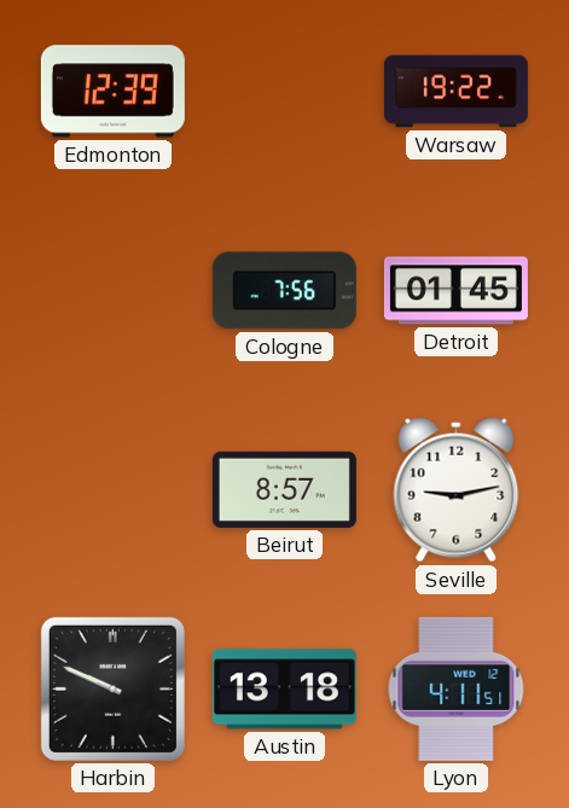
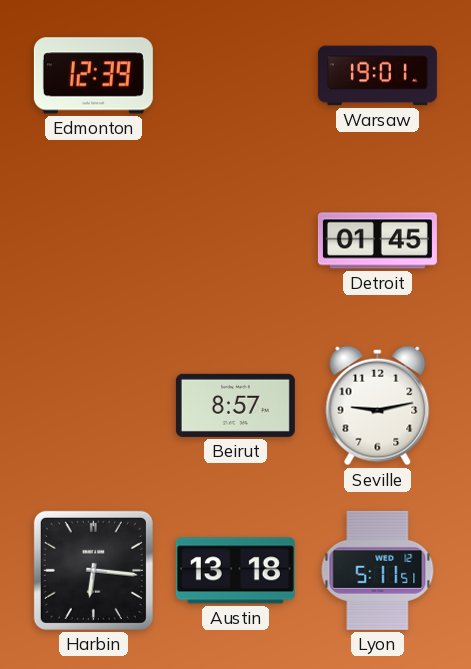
Warsaw: 19:22 -> 19:01
Cologne: 7:56 -> none
Harbin: 9:49 -> 6:16
Lyon: 4:11 -> 5:11
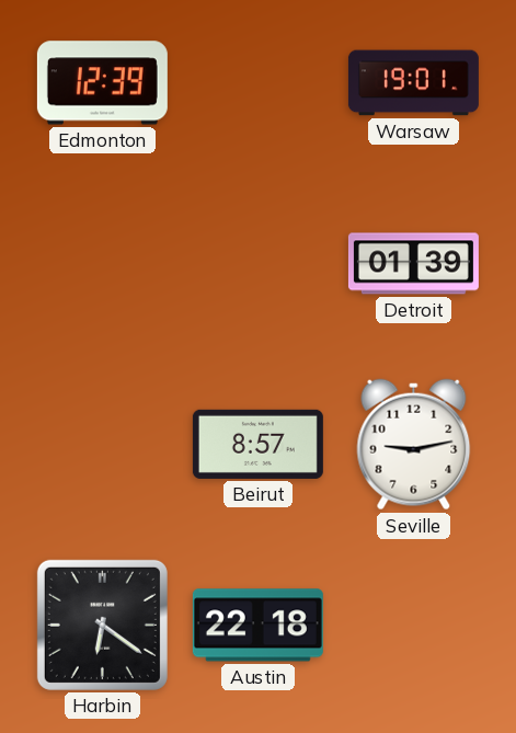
Detroit: 01:45 -> 01:39
Harbin: 6:16 -> 6:21
Austin: 13:18 -> 22:18
Lyon: 5:11 -> none
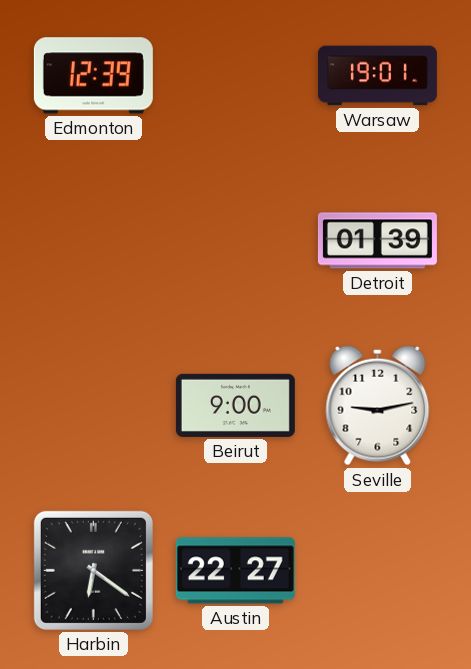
Beirut: 8:57 -> 9:00
Austin: 22:18 -> 22:27
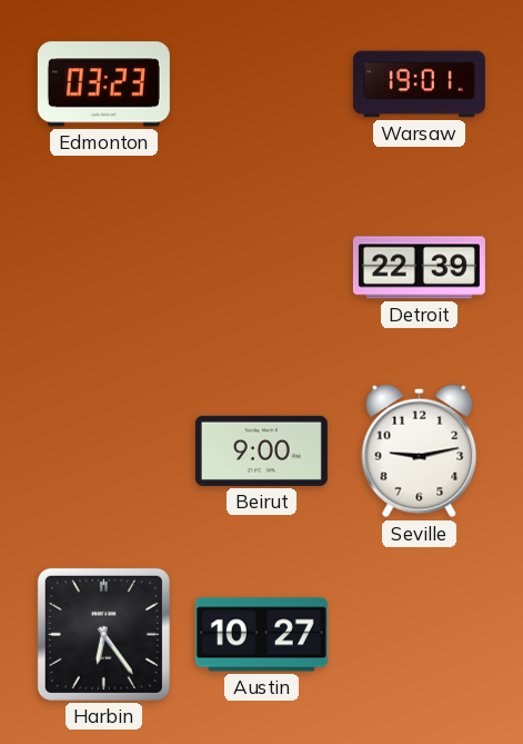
Edmonton: 12:39 -> 03:23
Detroit: 01:39 -> 22:39
Harbin: 6:21 -> 6:24
Austin: 22:27 -> 10:27
